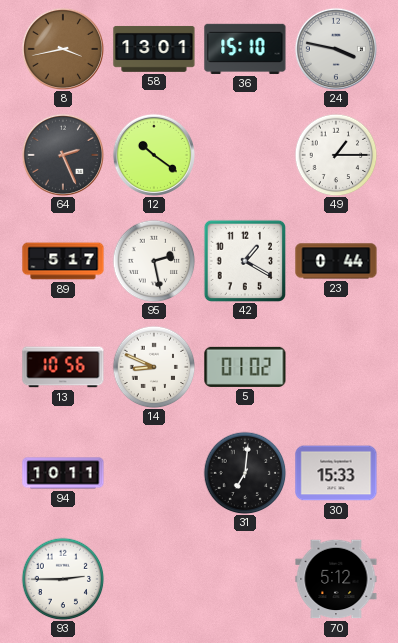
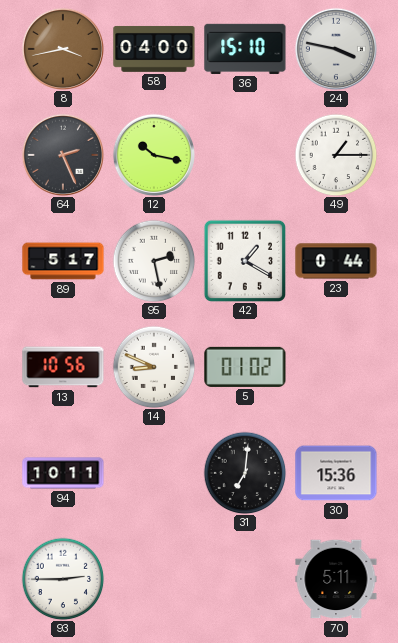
58: 13:01 -> 04:00
12: 10:21 -> 10:17
30: 15:33 -> 15:36
70: 5:12 -> 5:11
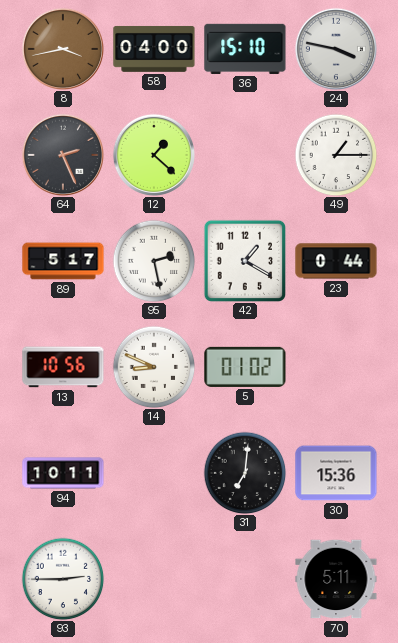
12: 10:17 -> 1:22
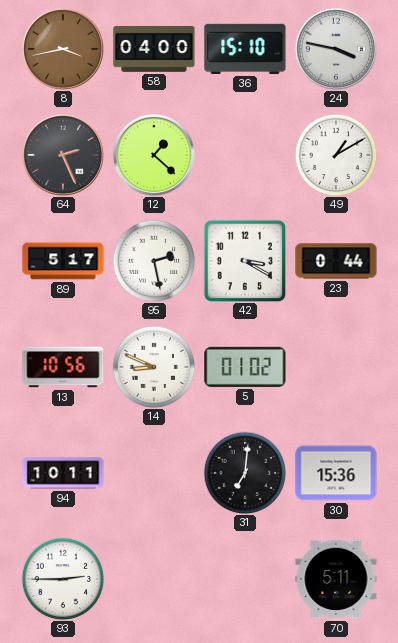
49: 1:15 -> 1:10
42: 1:20 -> 3:20
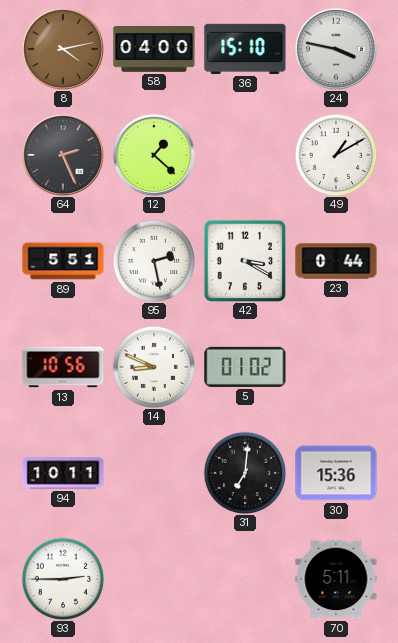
8: 3:43 -> 4:13
89: 5:17 -> 5:51
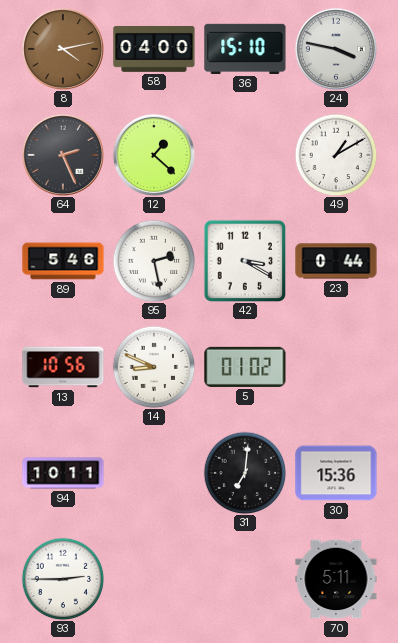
89: 5:51 -> 5:46
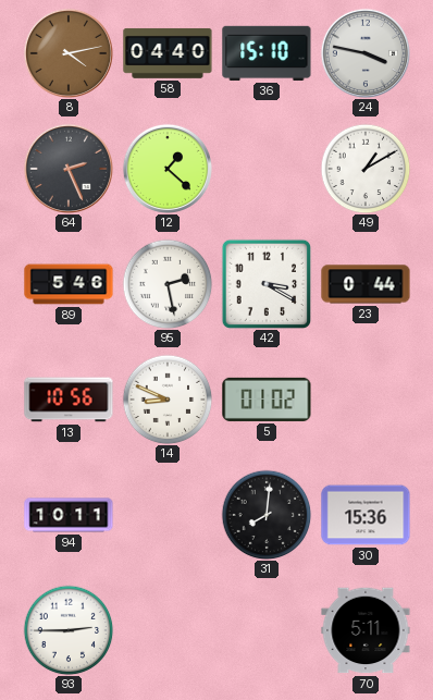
58: 04:00 -> 04:40
31: 7:01 -> 8:01
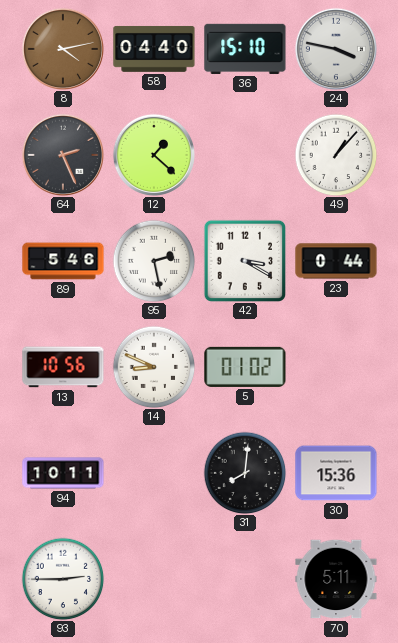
49: 1:10 -> 1:07
